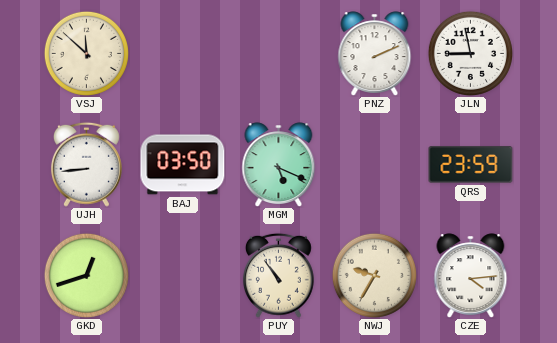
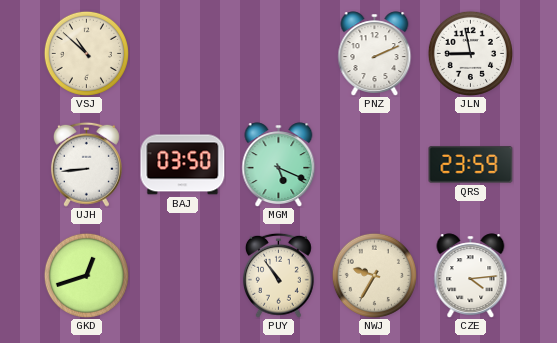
VSJ: 11:52 -> 10:52
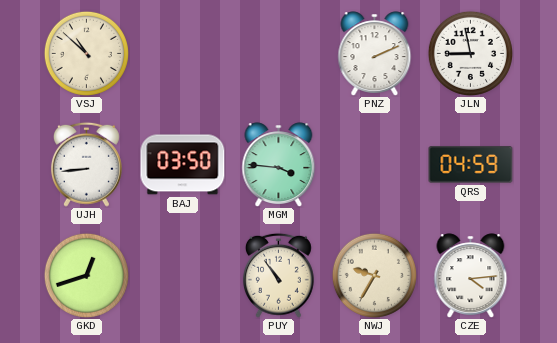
MGM: 5:19 -> 3:46
QRS: 23:59 -> 04:59
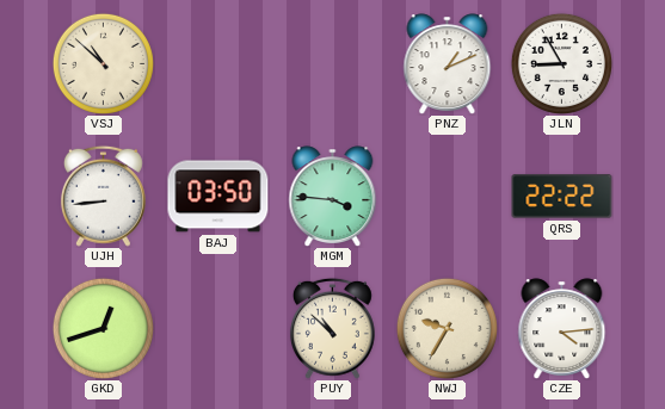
PNZ: 2:11 -> 1:11
JLN: 8:58 -> 8:55
QRS: 04:59 -> 22:22
PUY: 10:54 -> 10:52
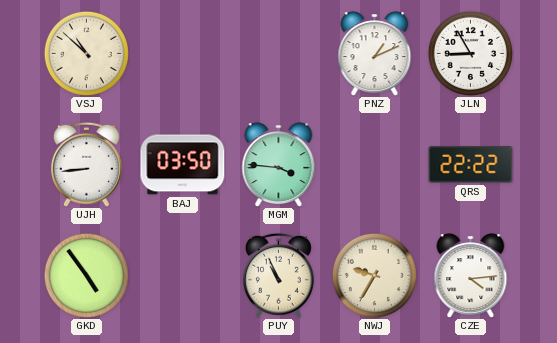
GKD: 12:42 -> 4:54
PUY: 10:52 -> 10:56
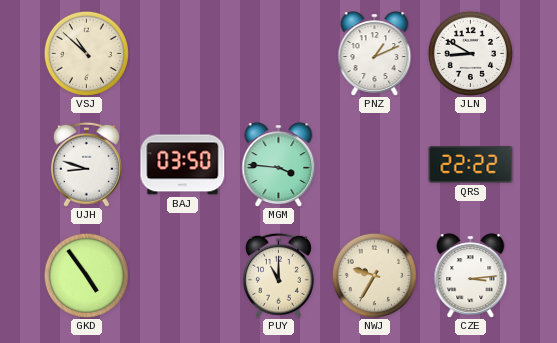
JLN: 8:55 -> 8:50
UJH: 8:44 -> 8:48
PUY: 10:56 -> 11:00
CZE: 4:14 -> 3:14
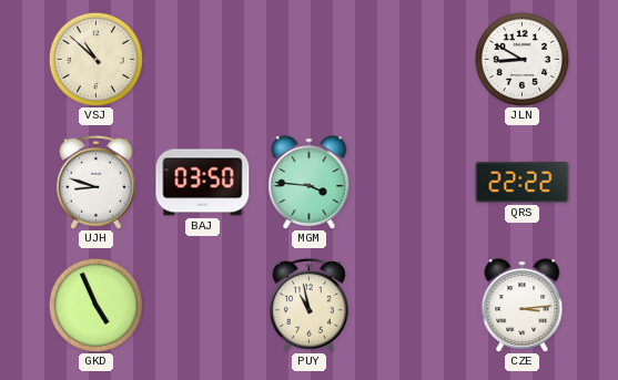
PNZ: 1:11 -> none
GKD: 4:54 -> 4:56
PUY: 11:00 -> 10:58
NWJ: 9:35 -> none
